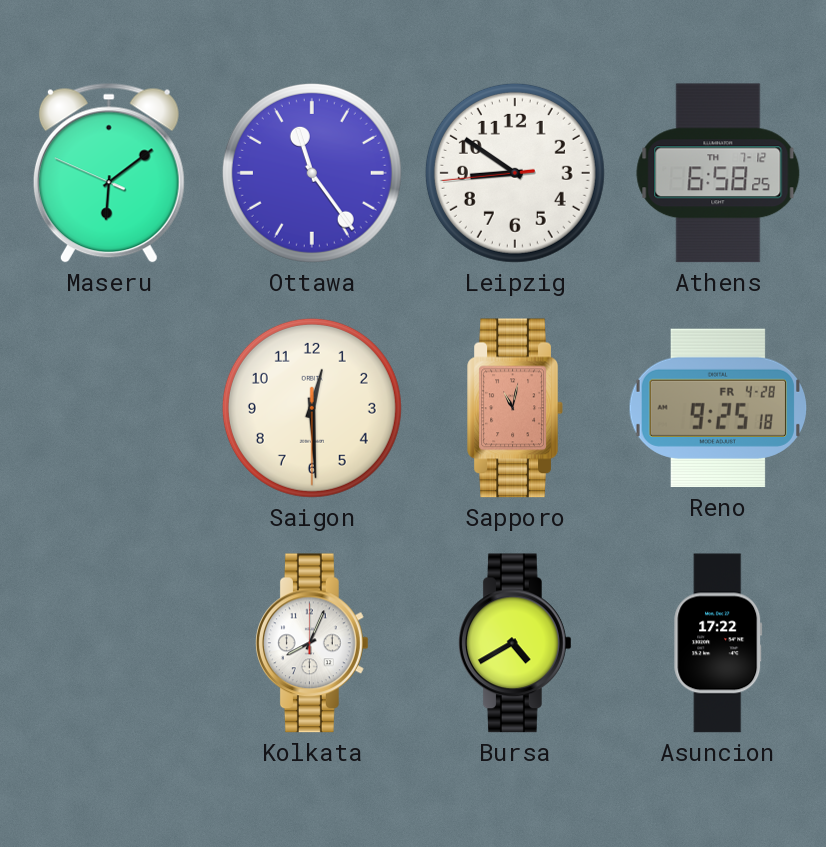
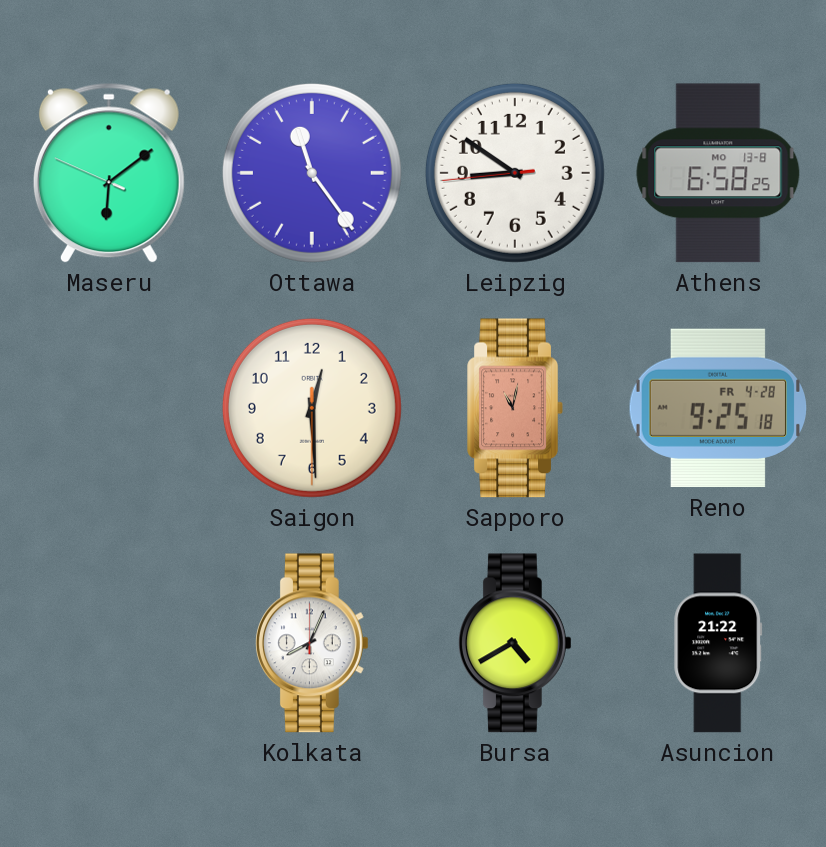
Athens date: TH 7-12 -> MO 13-8
Asuncion: 17:22 -> 21:22
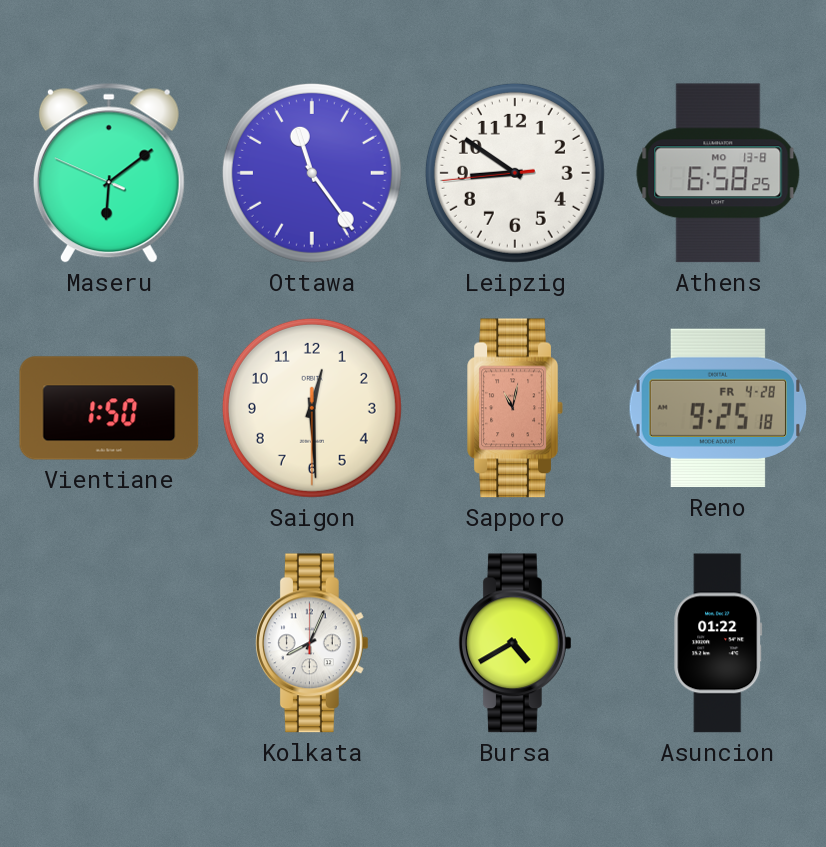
Vientiane: none -> 1:50
Asuncion: 21:22 -> 01:22
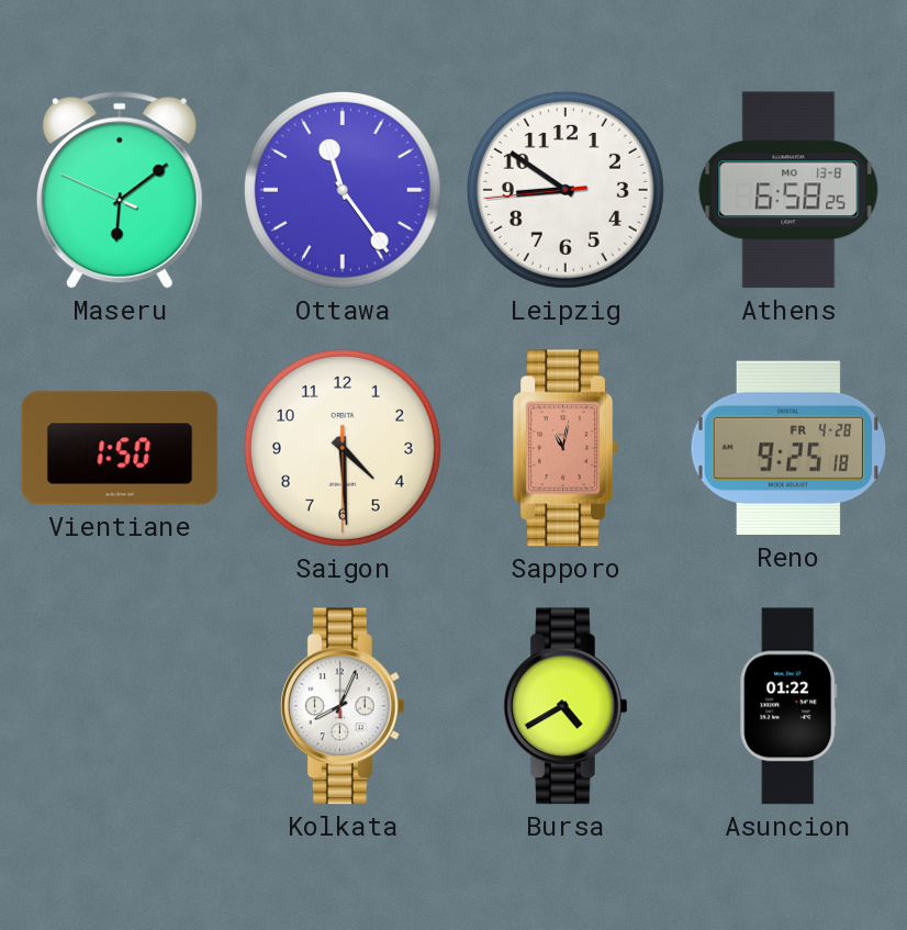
Saigon: 12:29 -> 4:29
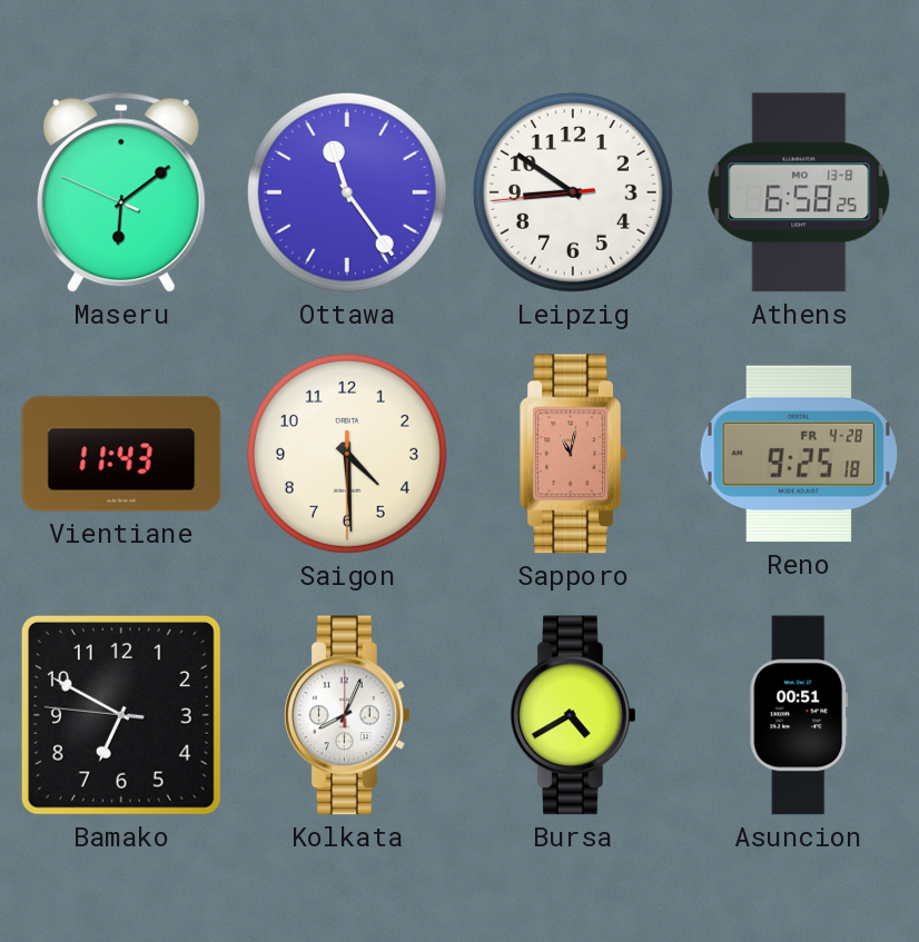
Vientiane: 1:50 -> 11:43
Bamako: none -> 6:49
Asuncion: 01:22 -> 00:51
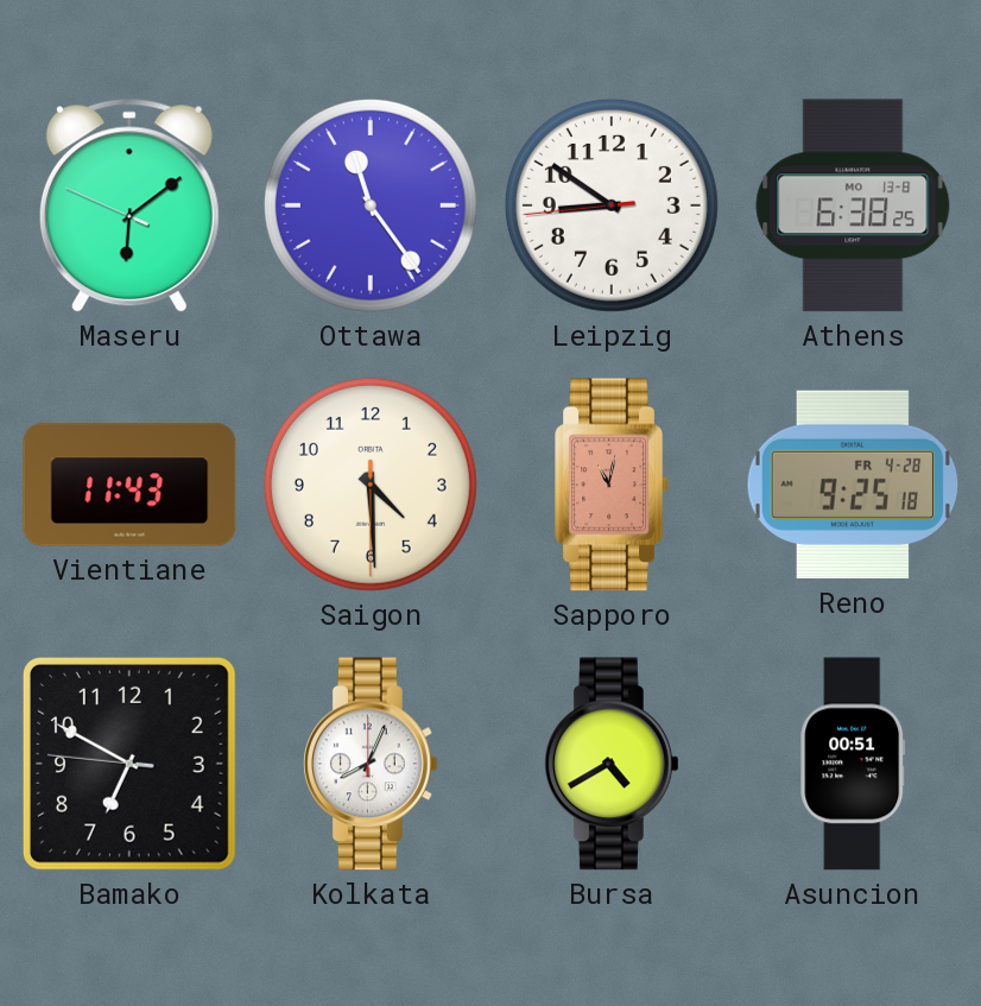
Athens: 6:58 -> 6:38
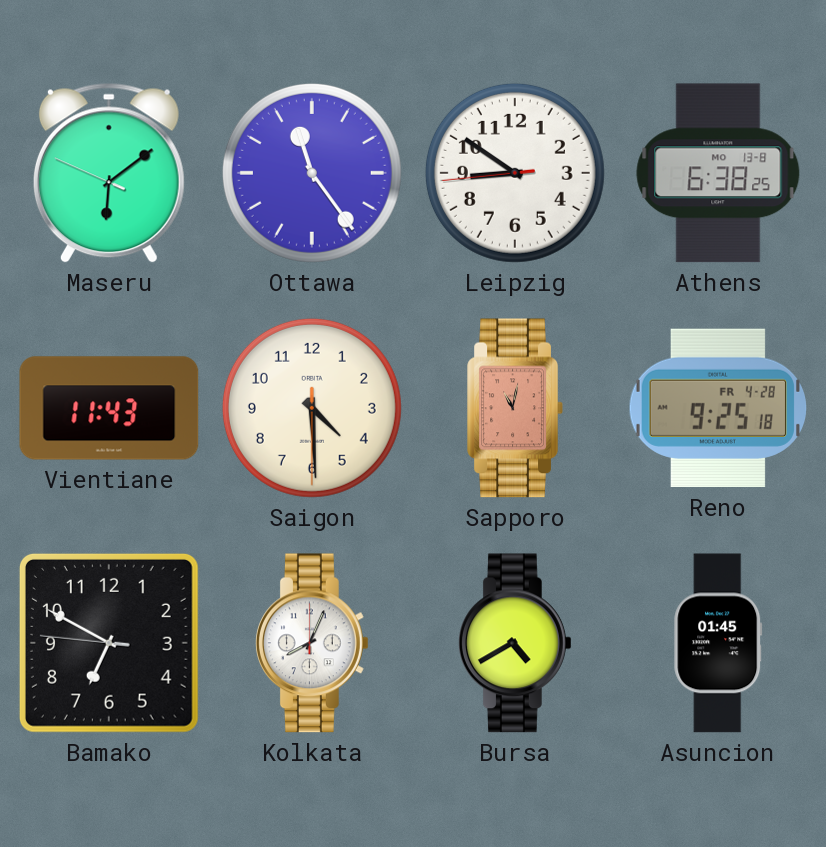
Asuncion: 00:51 -> 01:45
